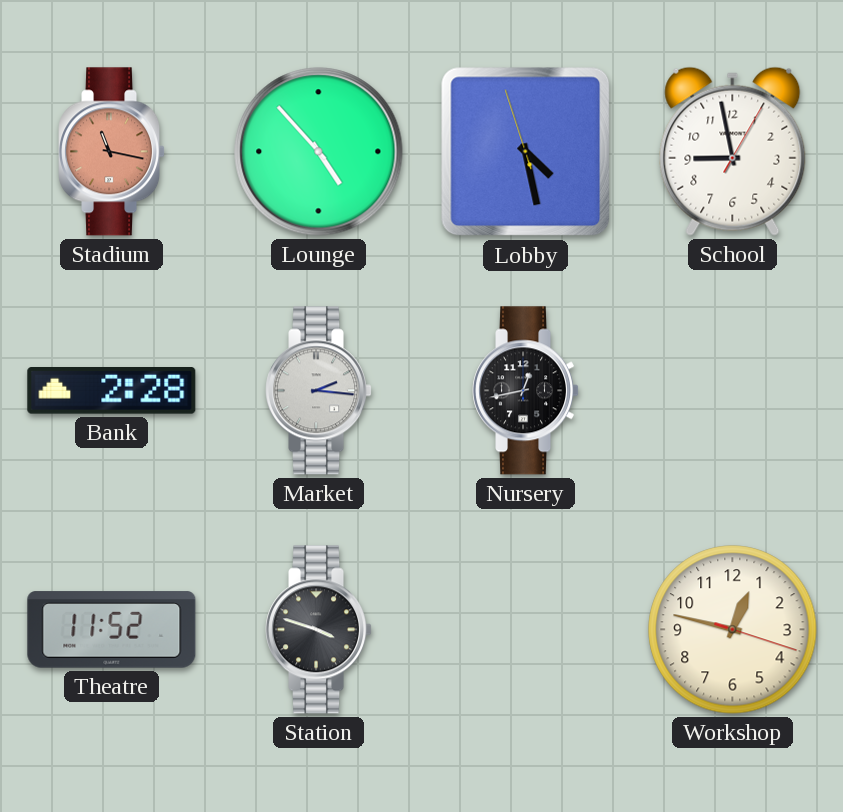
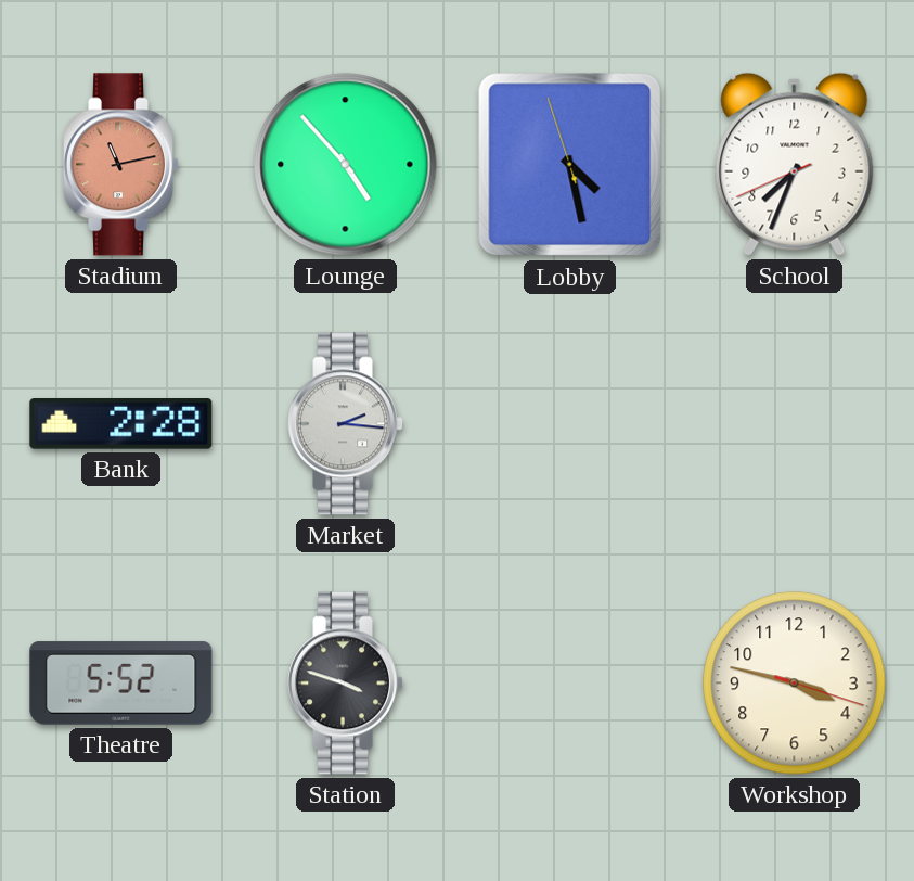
Stadium: 11:17 -> 11:13
School: 8:58 -> 7:33
Nursery: 12:43 -> none
Theatre: 11:52 -> 5:52
Workshop: 12:47 -> 3:47
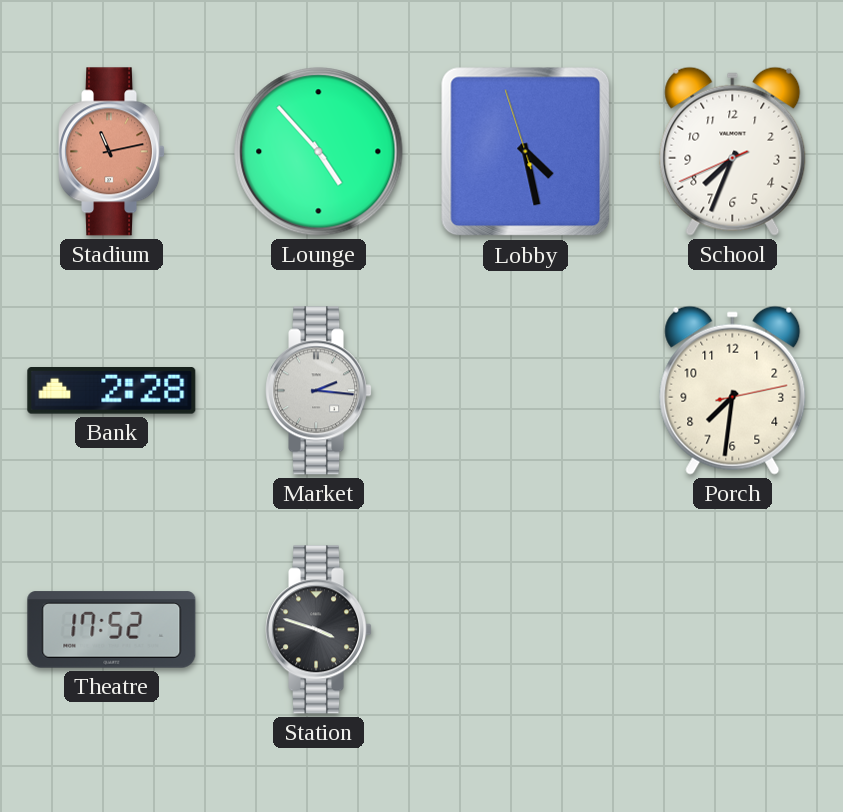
Porch: none -> 7:31
Theatre: 5:52 -> 17:52
Workshop: 3:47 -> none
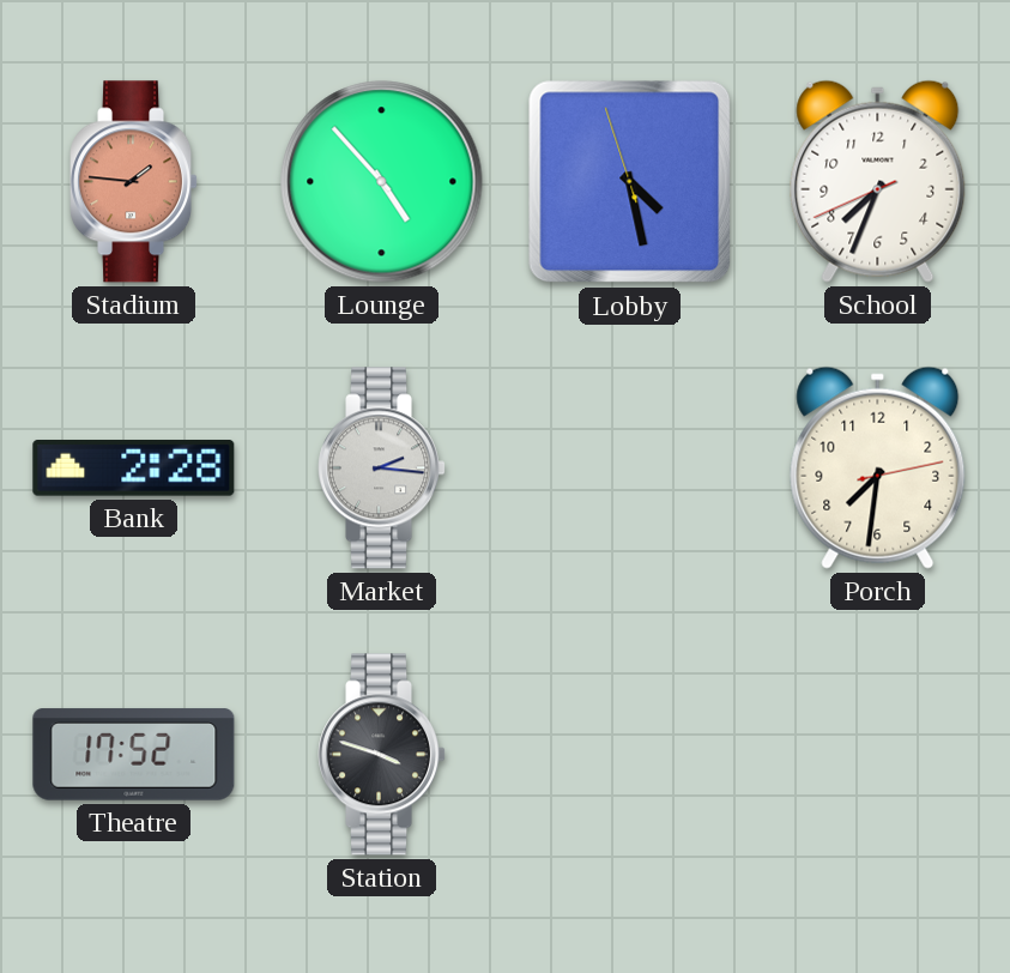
Stadium: 11:13 -> 1:46
